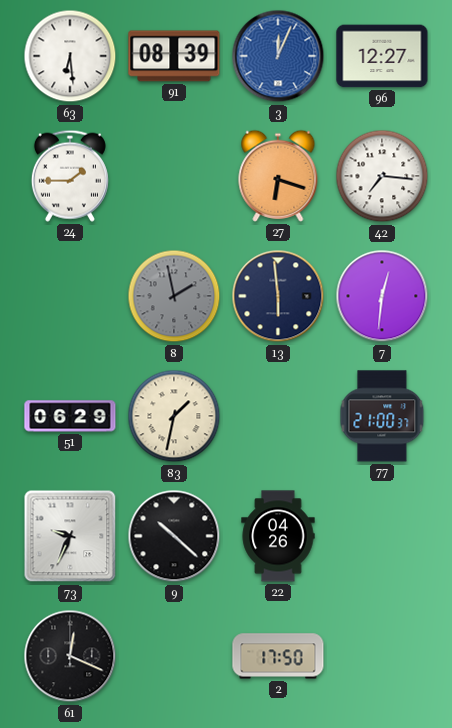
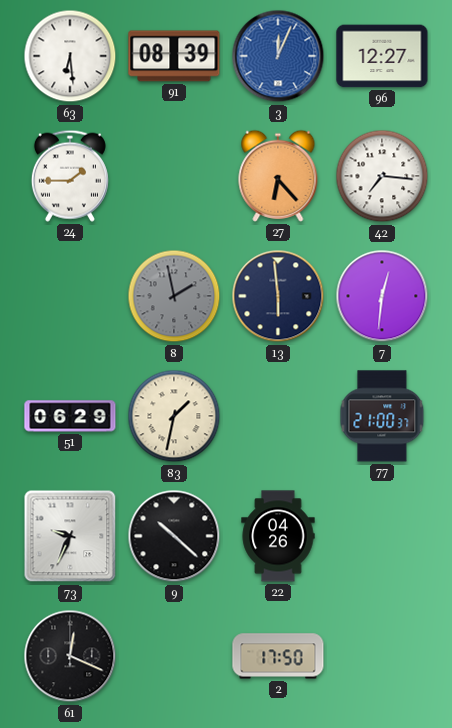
27: 6:18 -> 6:23
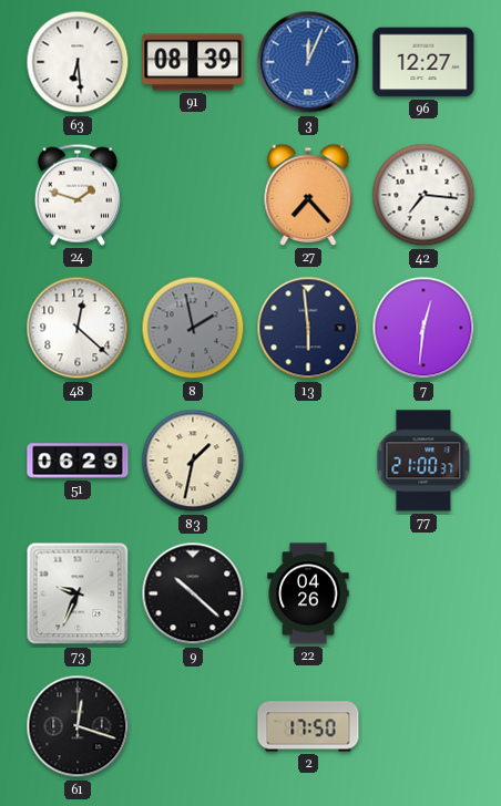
24: 1:45 -> 1:48
27: 6:23 -> 7:23
48: none -> 12:22
61: 12:19 -> 12:18
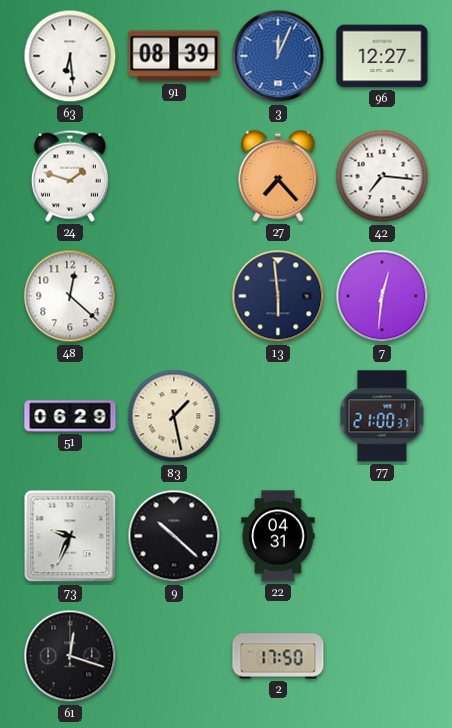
8: 1:58 -> none
83: 1:32 -> 1:28
22: 04:26 -> 04:31
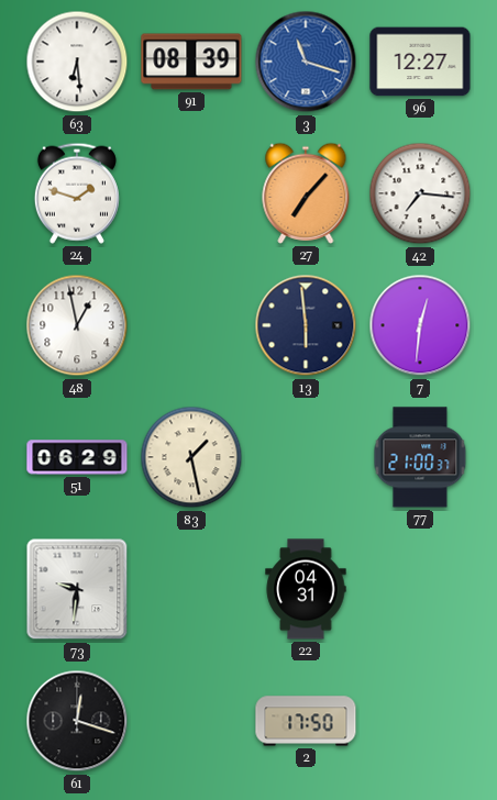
3: 12:04 -> 11:18
27: 7:23 -> 7:07
48: 12:22 -> 12:58
73: 9:34 -> 9:31
9: 10:22 -> none
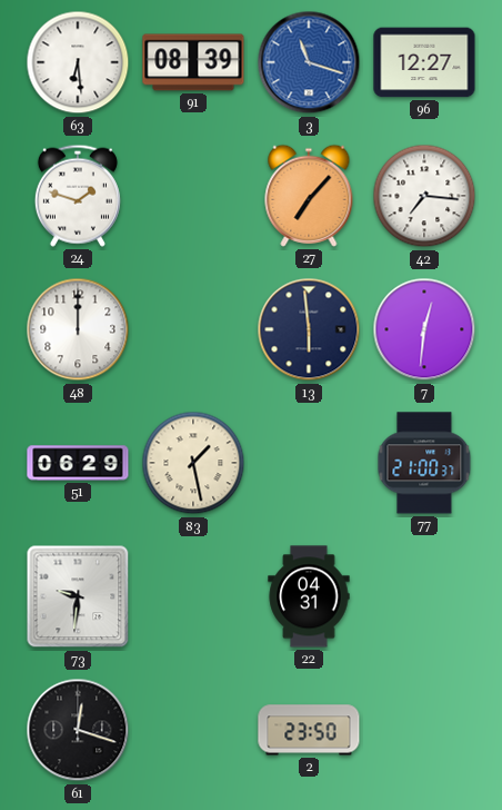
48: 12:58 -> 12:00
2: 17:50 -> 23:50
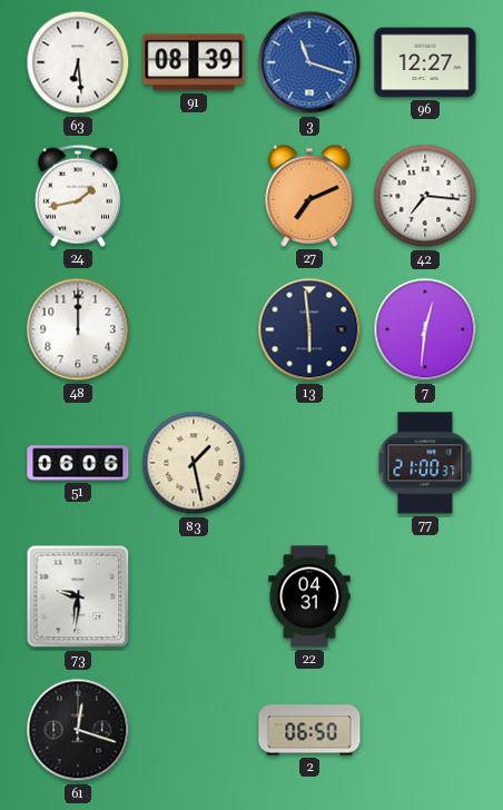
24: 1:48 -> 1:43
27: 7:07 -> 7:11
51: 06:29 -> 06:06
2: 23:50 -> 06:50
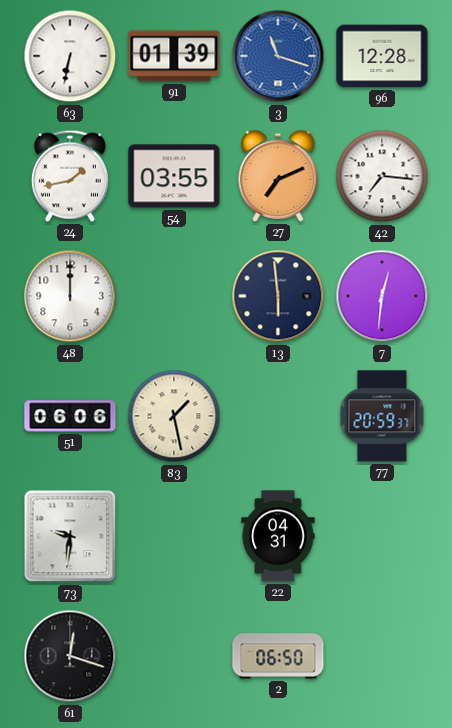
63: 6:29 -> 6:32
91: 08:39 -> 01:39
96: 12:27 -> 12:28
54: none -> 03:55
77: 21:00 -> 20:59
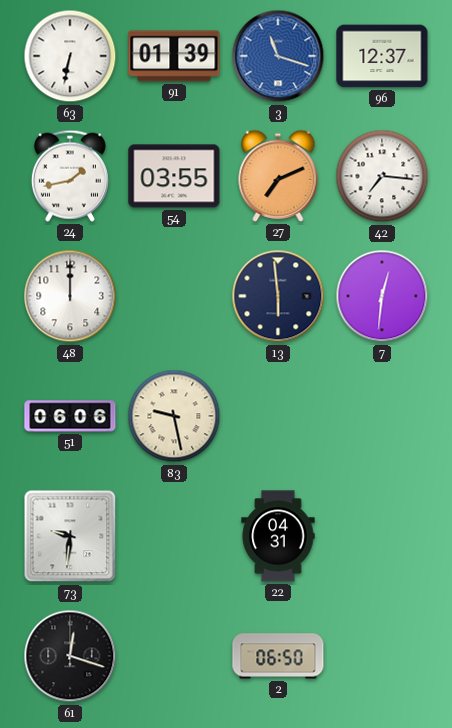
96: 12:28 -> 12:37
83: 1:28 -> 9:28
77: 20:59 -> none
